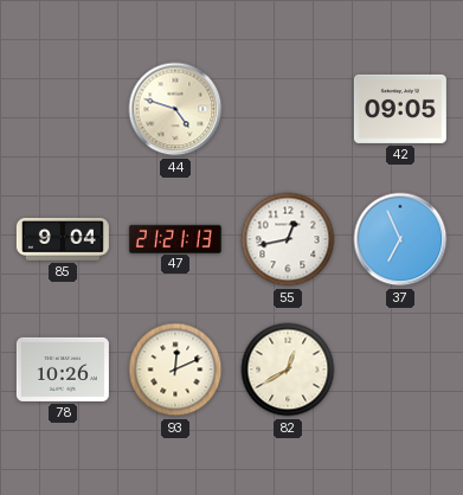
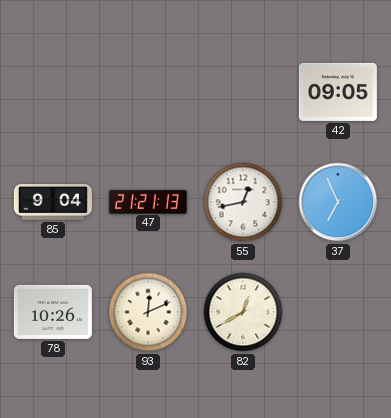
44: 4:48 -> none
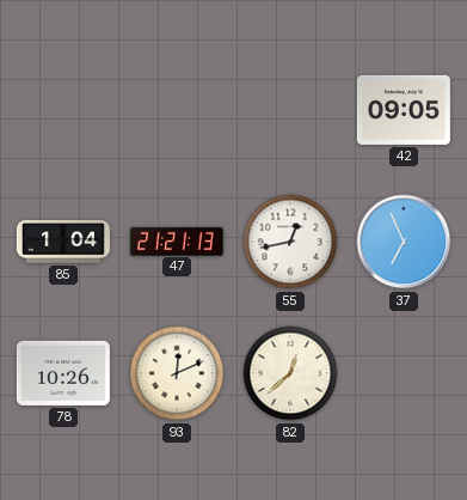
85: 9:04 -> 1:04
82: 12:40 -> 12:38
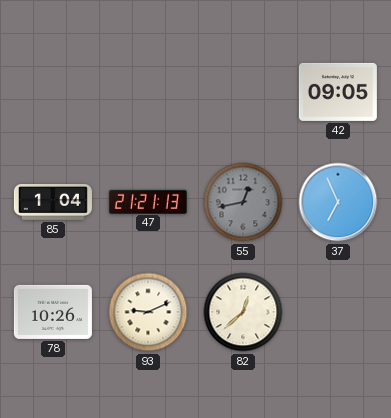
55 dial: white -> grey
93: 12:11 -> 9:11
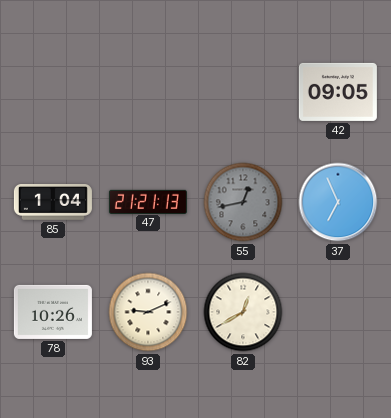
82: 12:38 -> 12:40
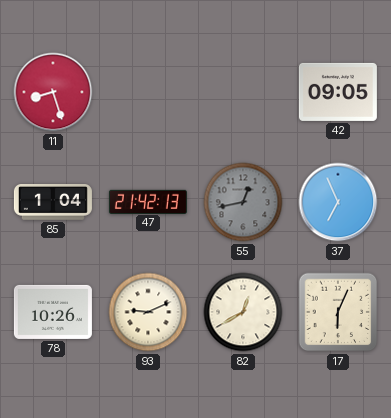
11: none -> 8:27
47: 21:21 -> 21:42
17: none -> 6:04
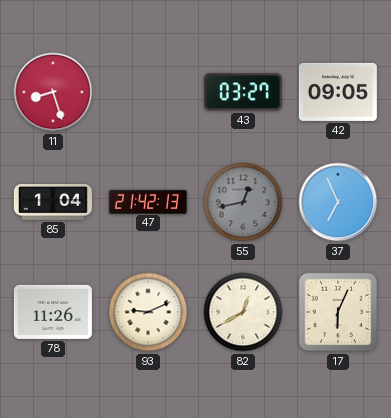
43: none -> 03:27
78: 10:26 -> 11:26
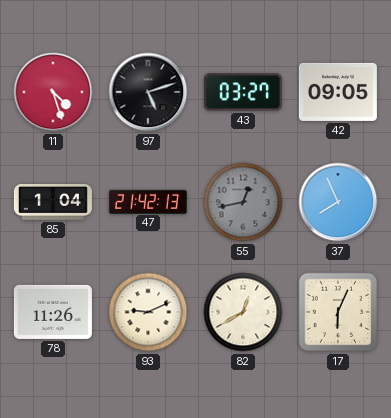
11: 8:27 -> 4:27
97: none -> 5:12
37: 6:56 -> 7:56
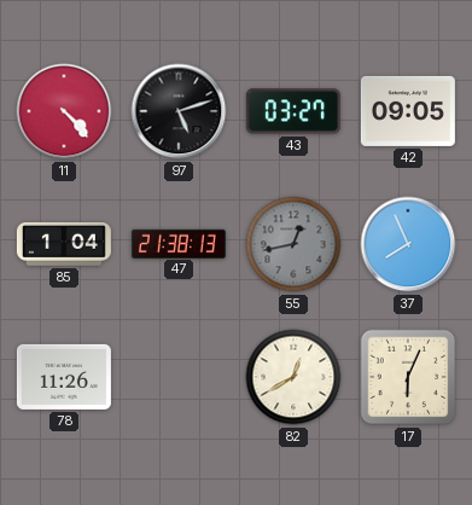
11: 4:27 -> 4:23
47: 21:42 -> 21:38
93: 9:11 -> none
